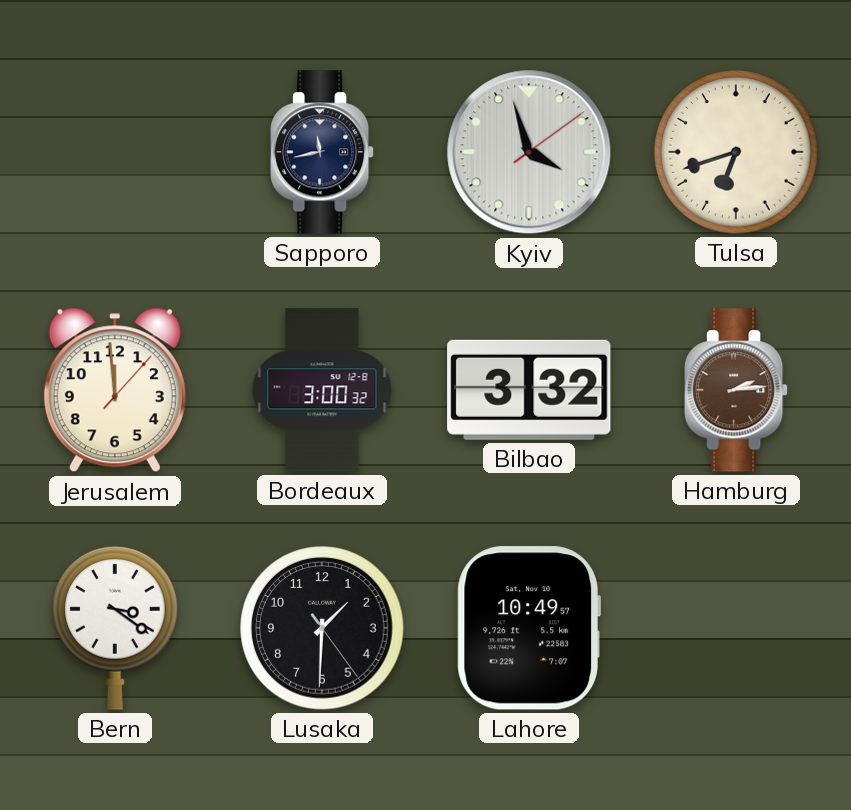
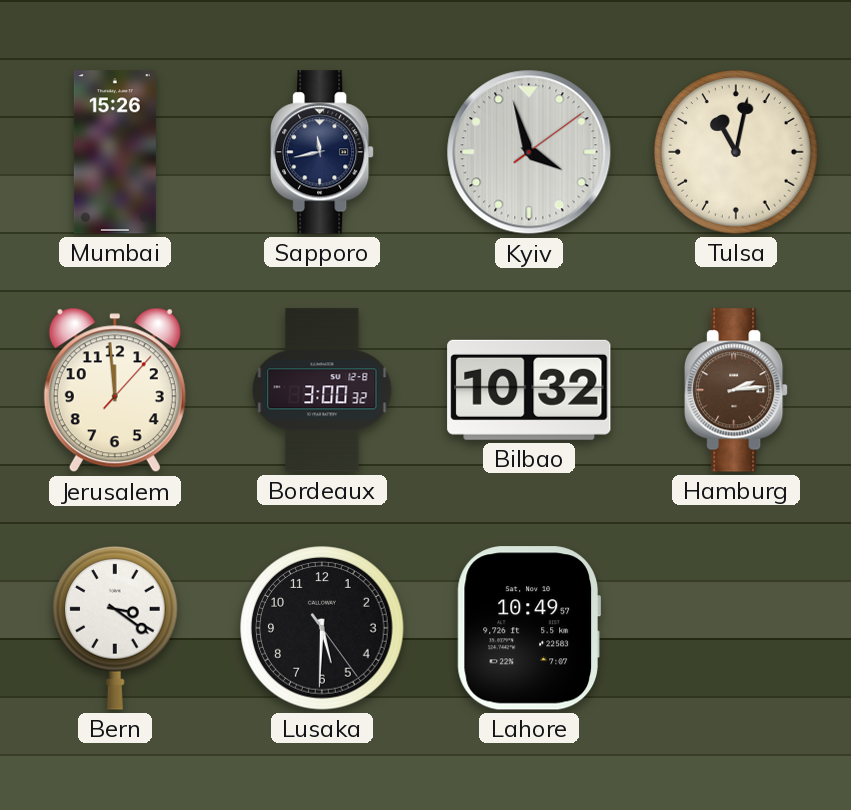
Mumbai: none -> 15:26
Tulsa: 6:42 -> 11:02
Bilbao: 3:32 -> 10:32
Lusaka: 1:30 -> 5:30
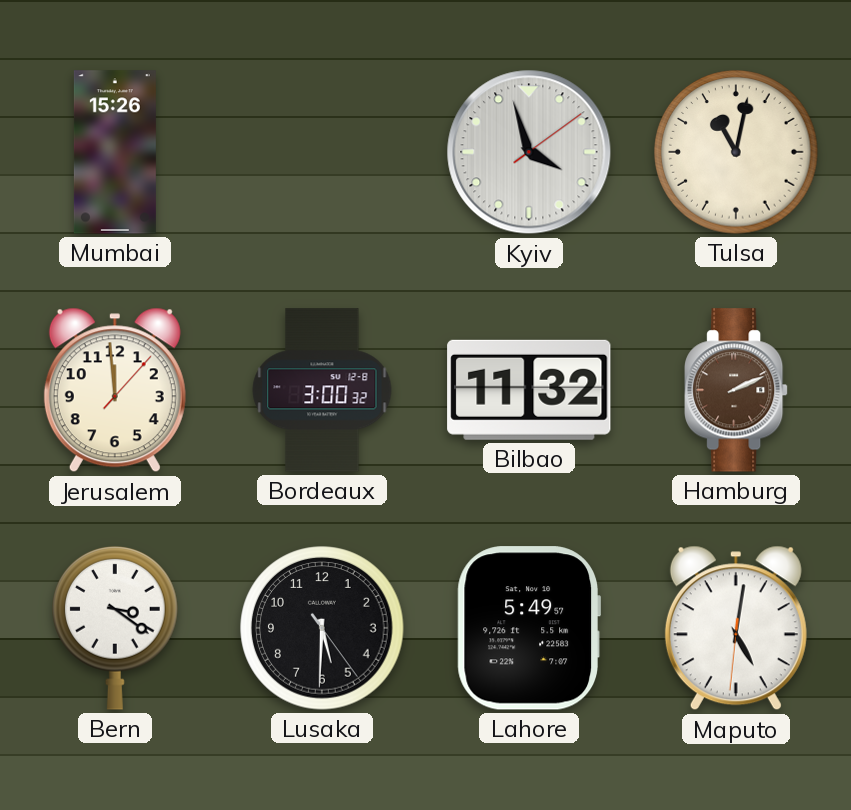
Sapporo: 11:43 -> none
Bilbao: 10:32 -> 11:32
Hamburg: 2:14 -> 2:11
Lahore: 10:49 -> 5:49
Maputo: none -> 5:01
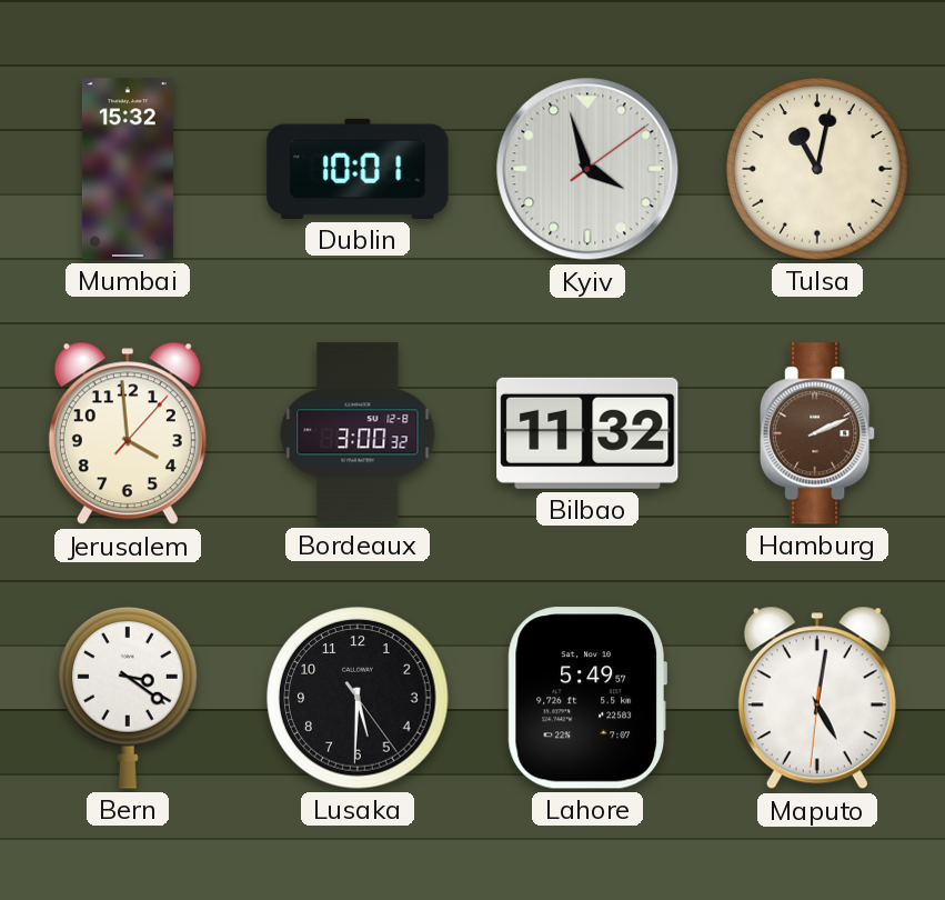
Mumbai: 15:26 -> 15:32
Dublin: none -> 10:01
Jerusalem: 11:59 -> 3:59
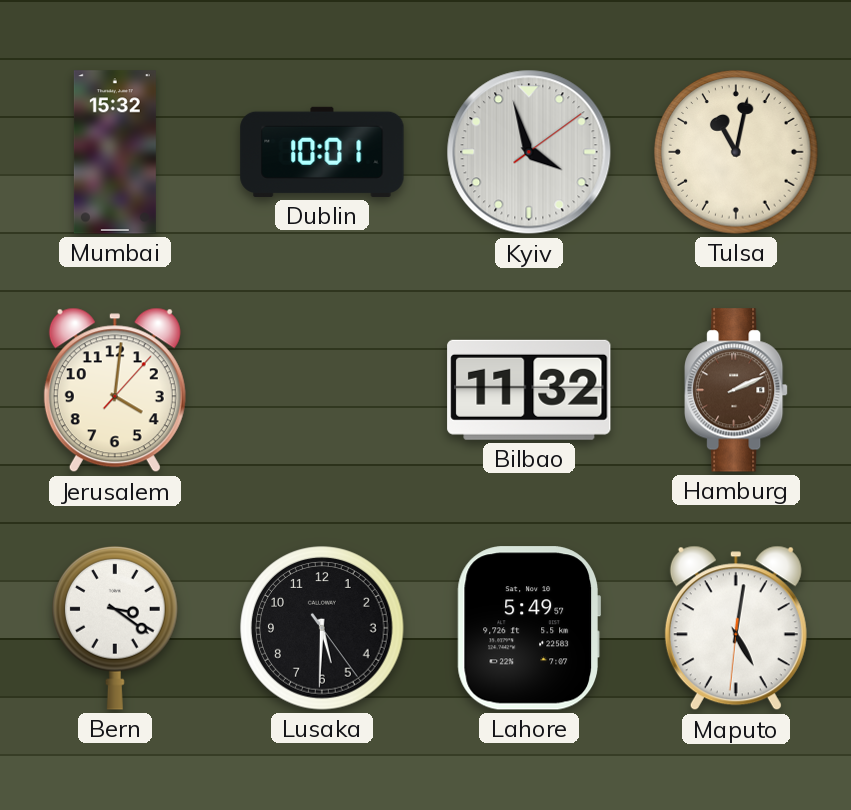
Jerusalem: 3:59 -> 4:01
Bordeaux: 3:00 -> none
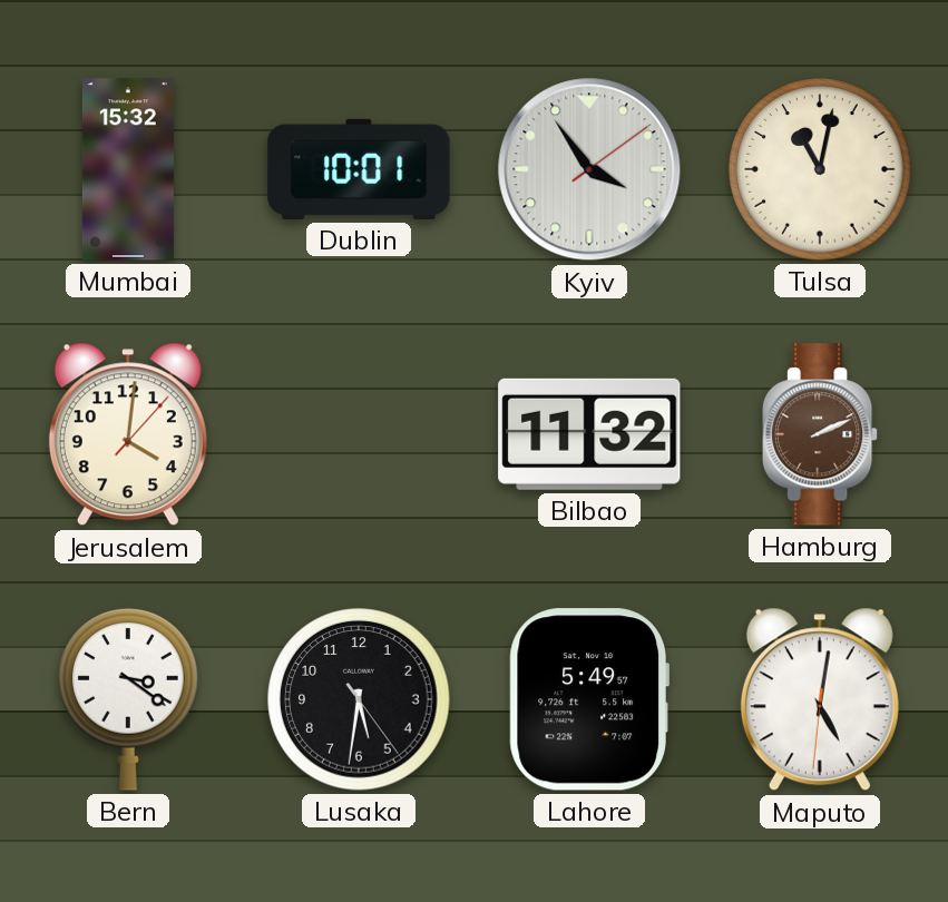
Kyiv: 3:57 -> 3:54
Lusaka: 5:30 -> 5:31
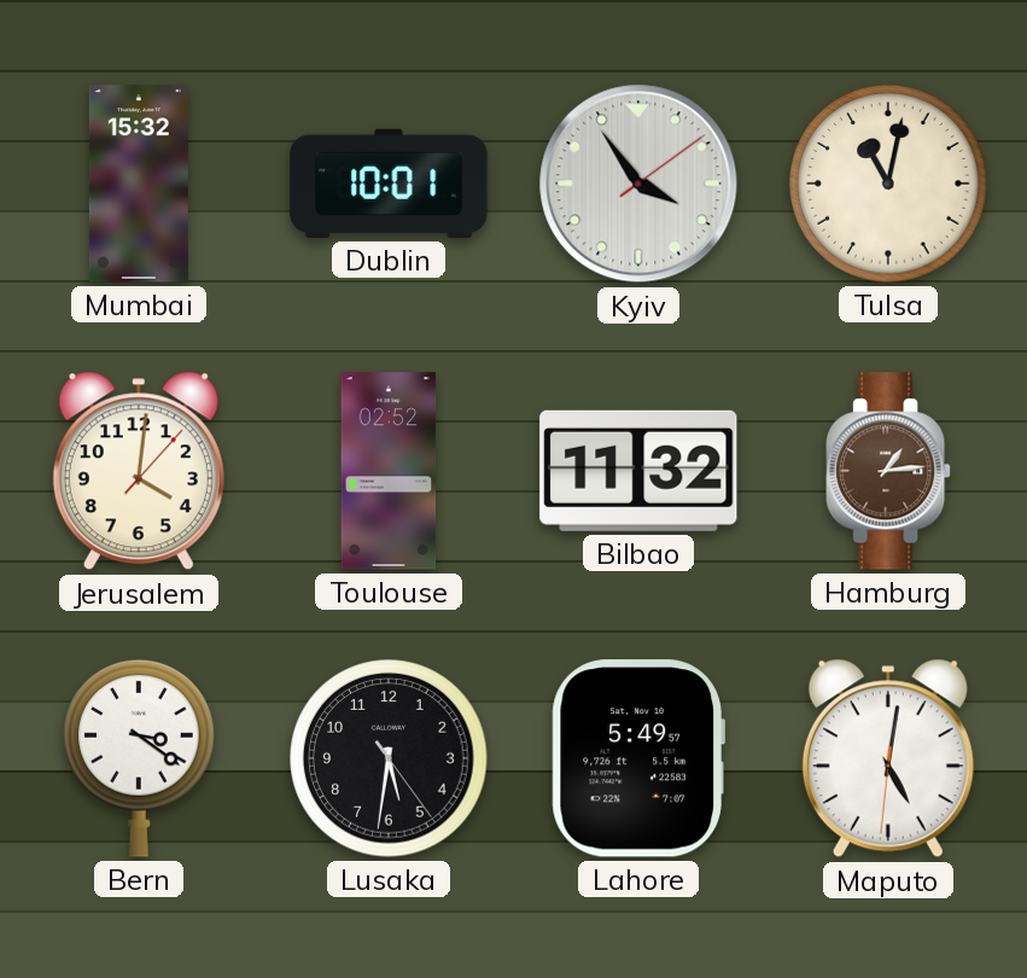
Toulouse: none -> 02:52
Hamburg: 2:11 -> 1:14
